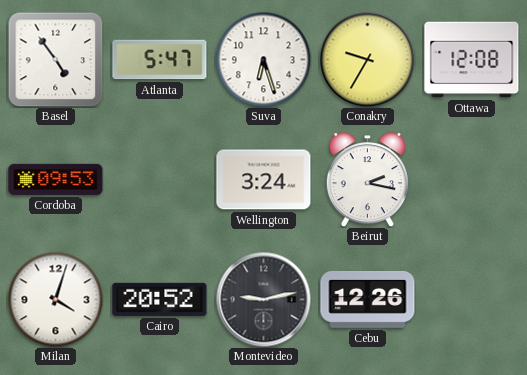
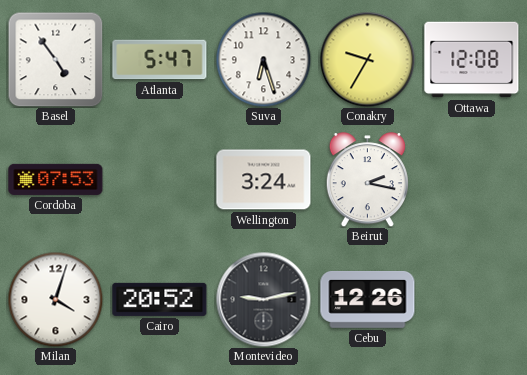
Cordoba: 09:53 -> 07:53
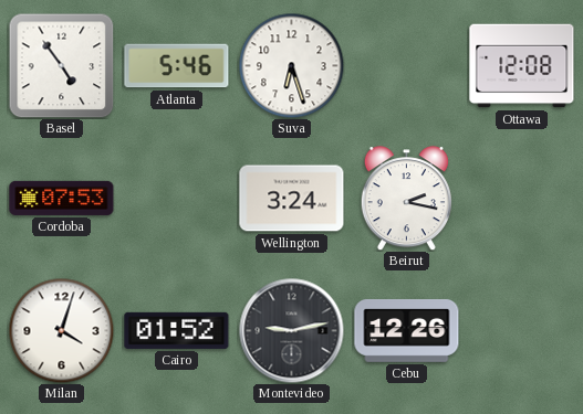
Atlanta: 5:47 -> 5:46
Conakry: 9:35 -> none
Cairo: 20:52 -> 01:52
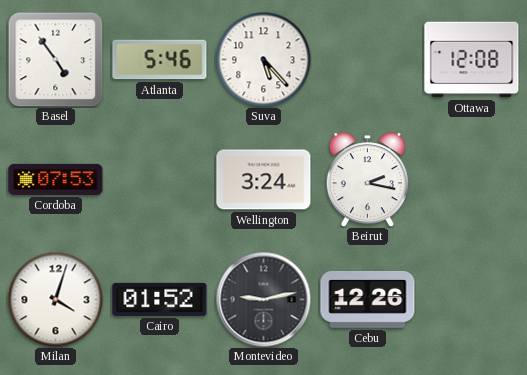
Suva: 6:27 -> 5:23
